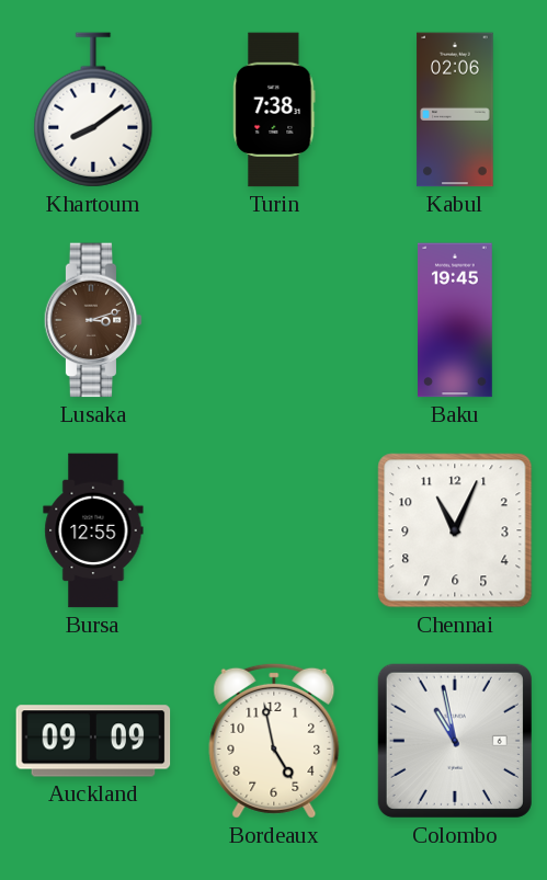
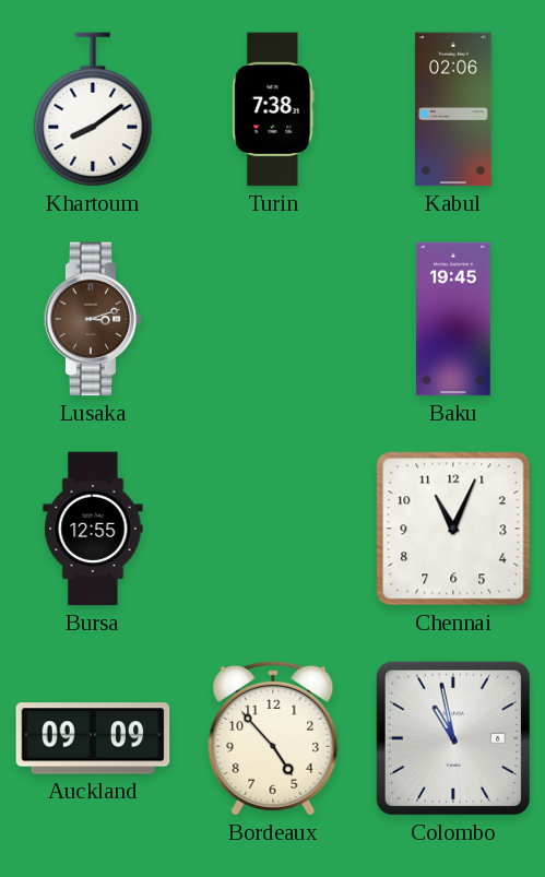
Bordeaux: 4:58 -> 4:53
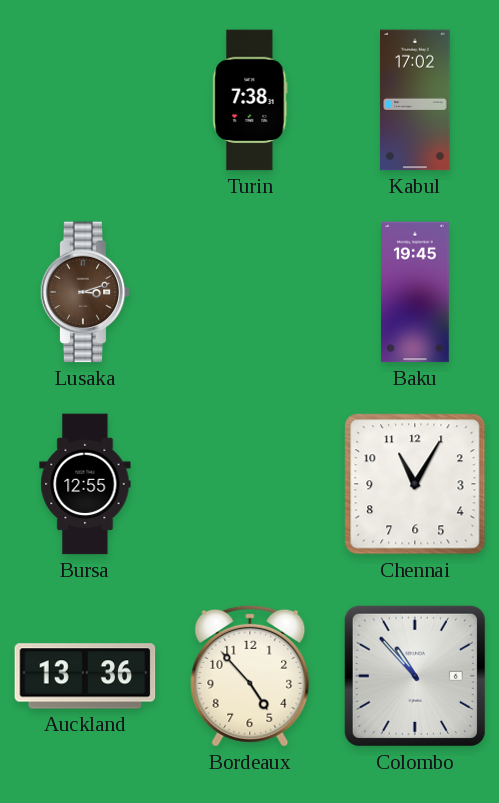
Khartoum: 8:09 -> none
Kabul: 02:06 -> 17:02
Chennai: 11:04 -> 11:05
Auckland: 09:09 -> 13:36
Colombo: 10:58 -> 10:53
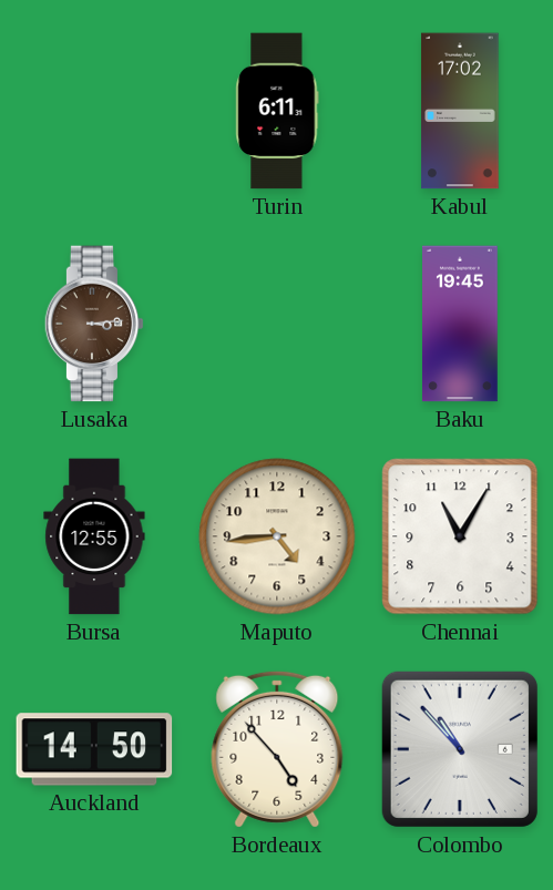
Turin: 7:38 -> 6:11
Lusaka: 3:12 -> 3:14
Maputo: none -> 4:44
Auckland: 13:36 -> 14:50
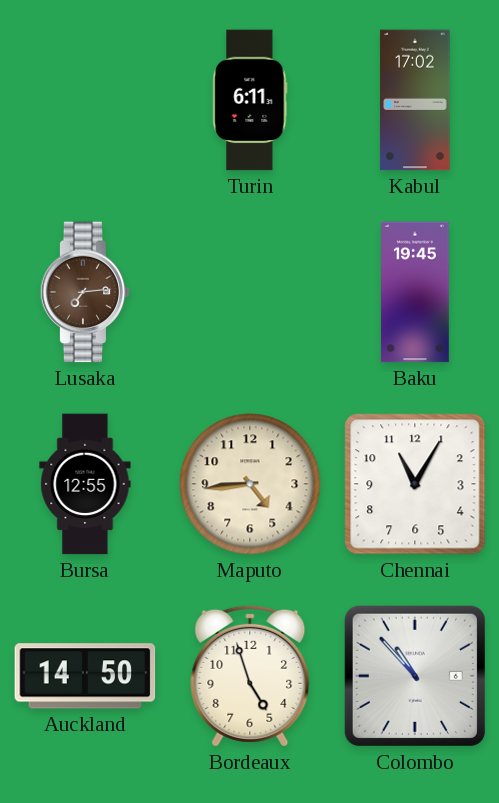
Lusaka: 3:14 -> 7:14
Bordeaux: 4:53 -> 4:57
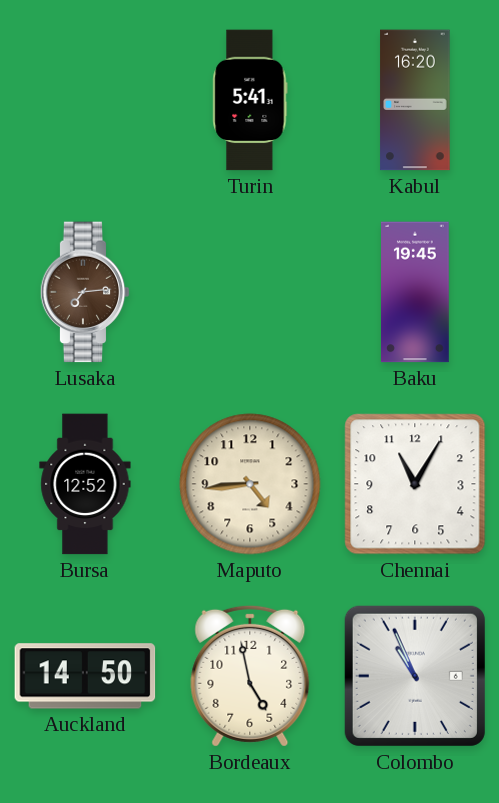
Turin: 6:11 -> 5:41
Kabul: 17:02 -> 16:20
Bursa: 12:55 -> 12:52
Bordeaux: 4:57 -> 4:58
Colombo: 10:53 -> 10:56
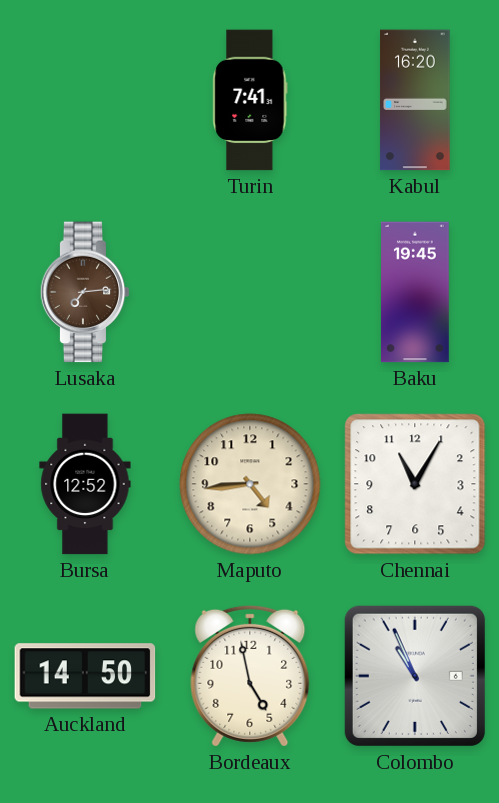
Turin: 5:41 -> 7:41
